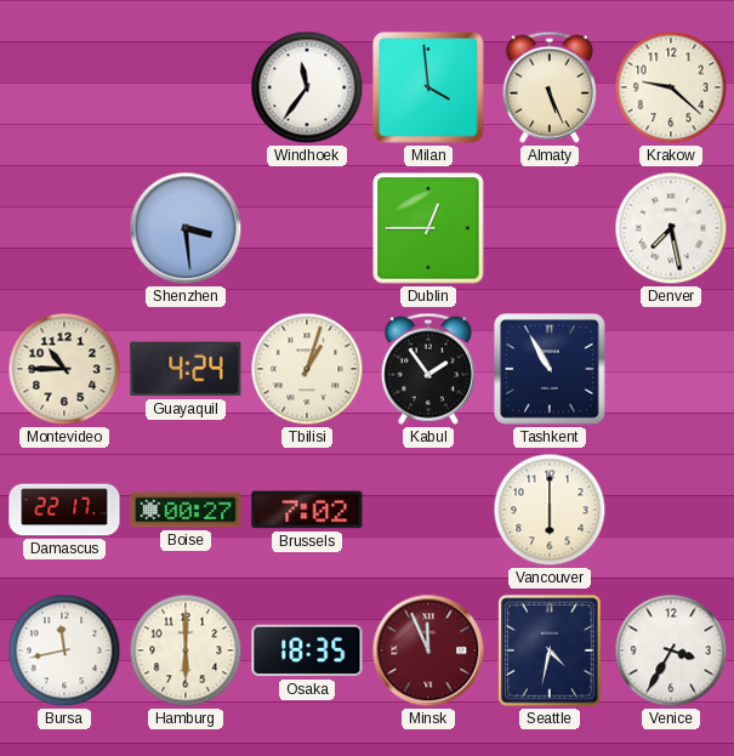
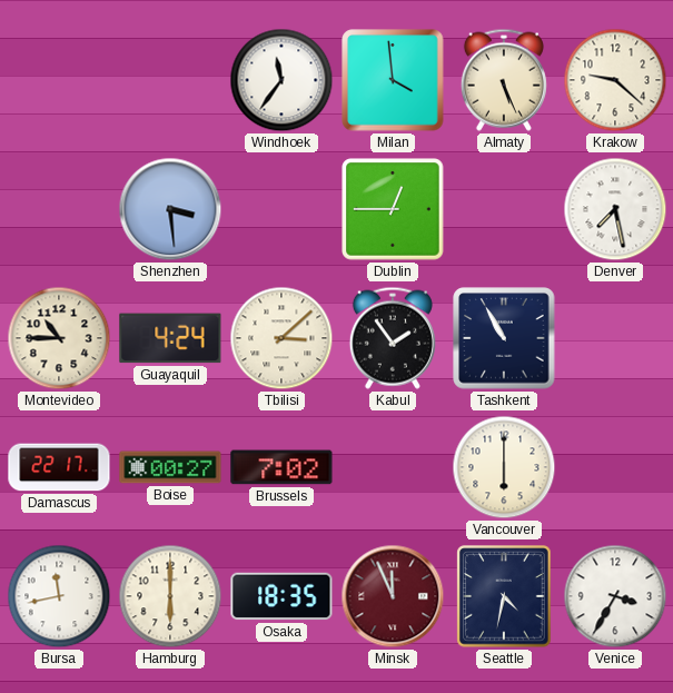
Tbilisi: 1:03 -> 3:08
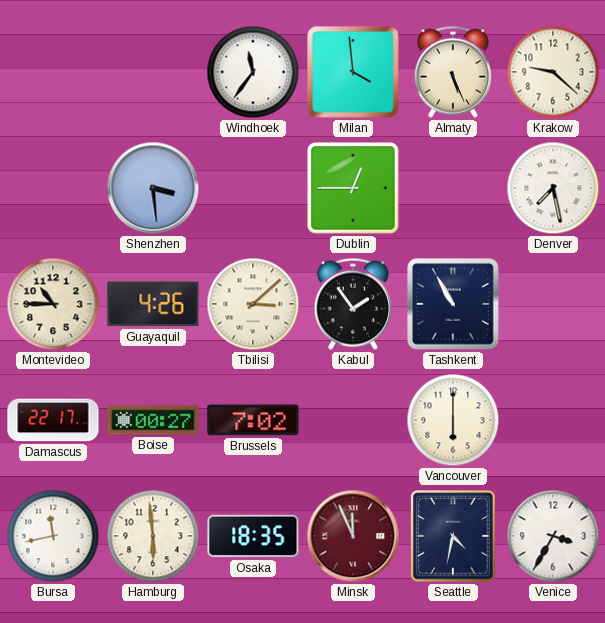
Guayaquil: 4:24 -> 4:26
Hamburg: 6:00 -> 5:59
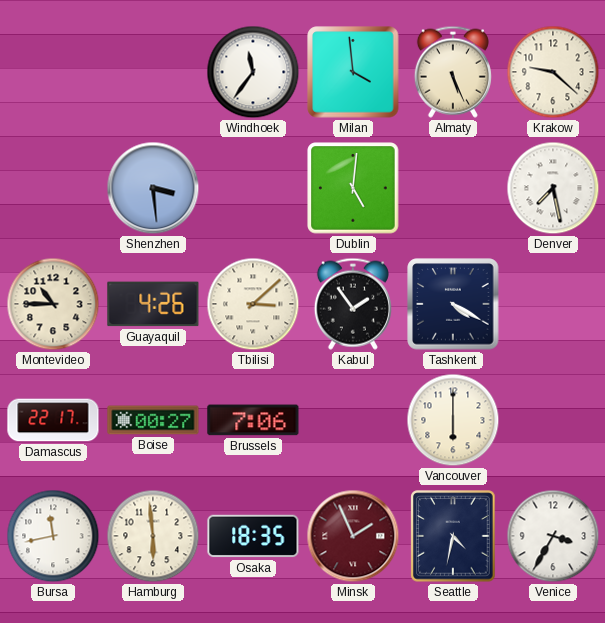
Dublin: 12:45 -> 5:01
Tashkent: 10:55 -> 4:20
Brussels: 7:02 -> 7:06
Minsk: 11:56 -> 1:56
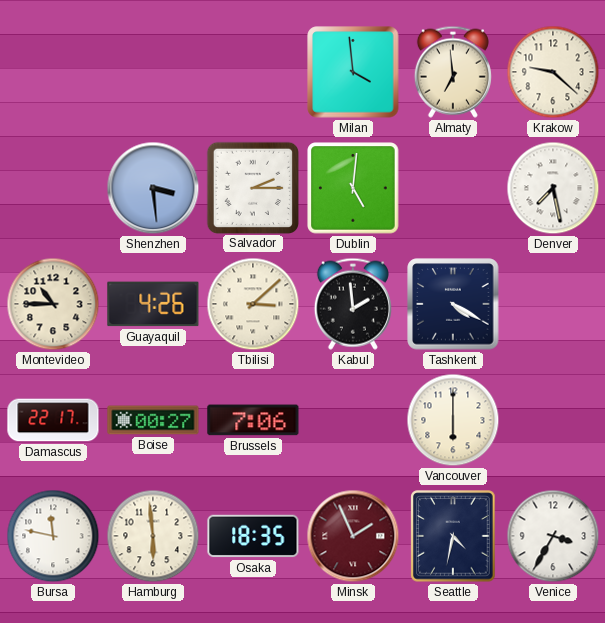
Windhoek: 11:36 -> none
Almaty: 5:26 -> 6:59
Salvador: none -> 2:15
Kabul: 1:54 -> 1:59
Bursa: 11:43 -> 11:47
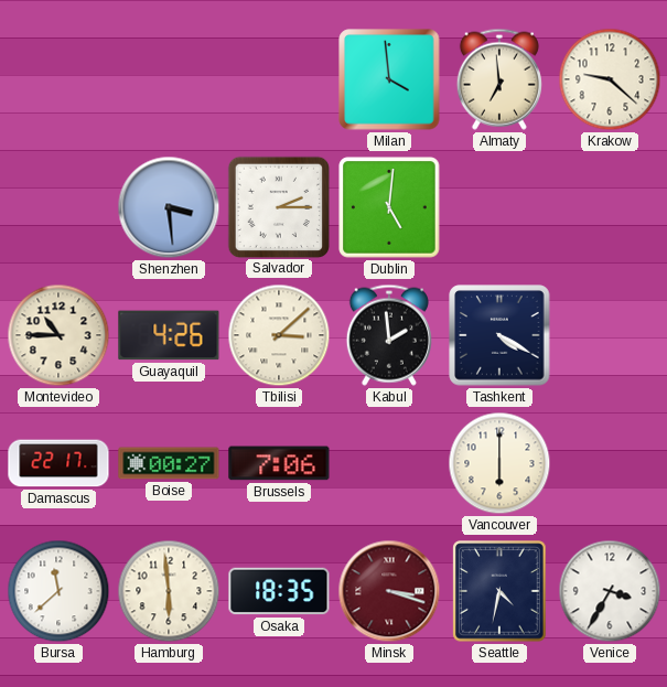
Denver: 7:28 -> none
Bursa: 11:47 -> 11:38
Minsk: 1:56 -> 3:18
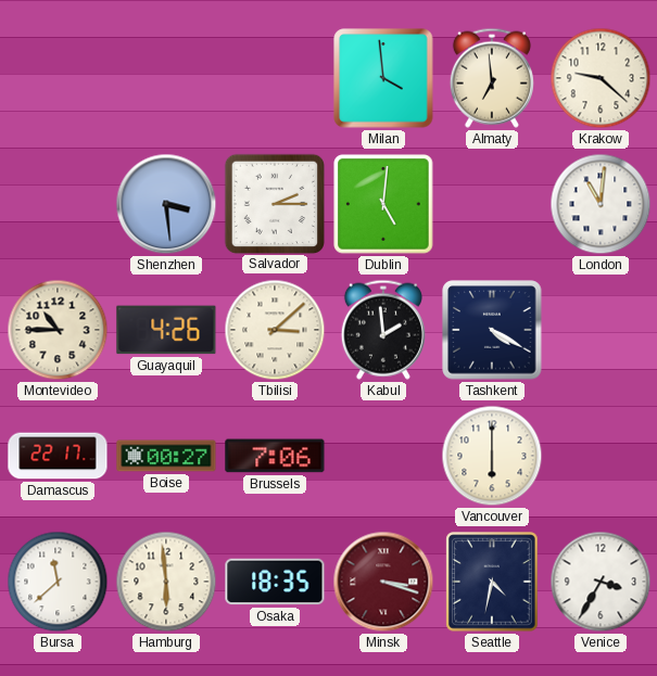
London: none -> 11:01
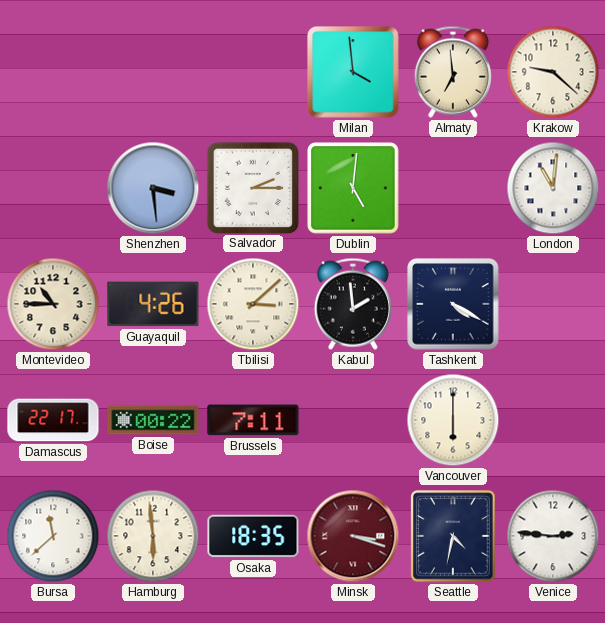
Boise: 00:27 -> 00:22
Brussels: 7:06 -> 7:11
Venice: 3:35 -> 2:46
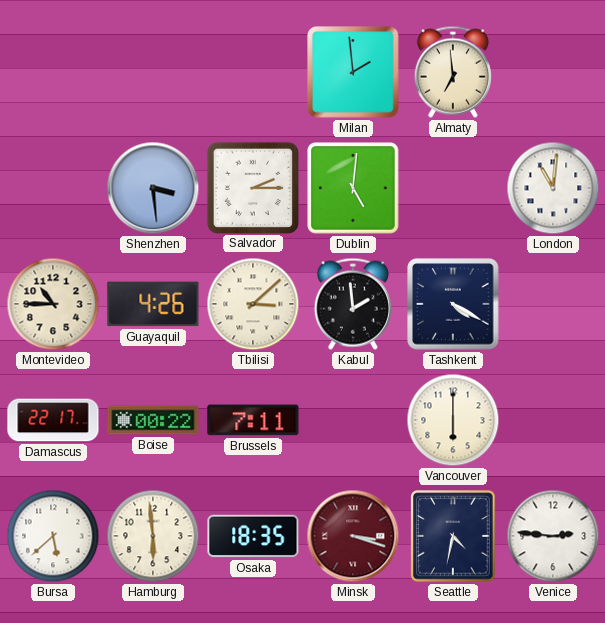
Milan: 3:59 -> 1:59
Krakow: 9:22 -> none
Bursa: 11:38 -> 5:38
